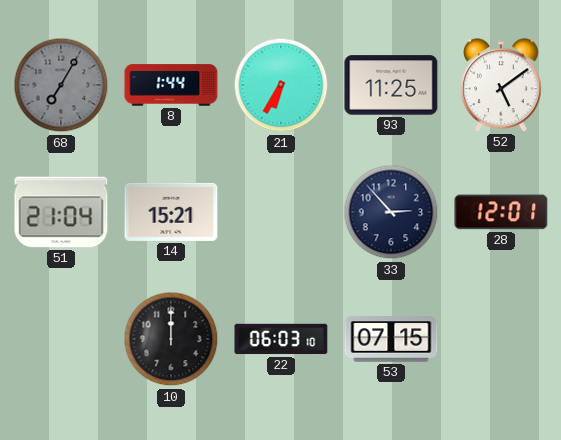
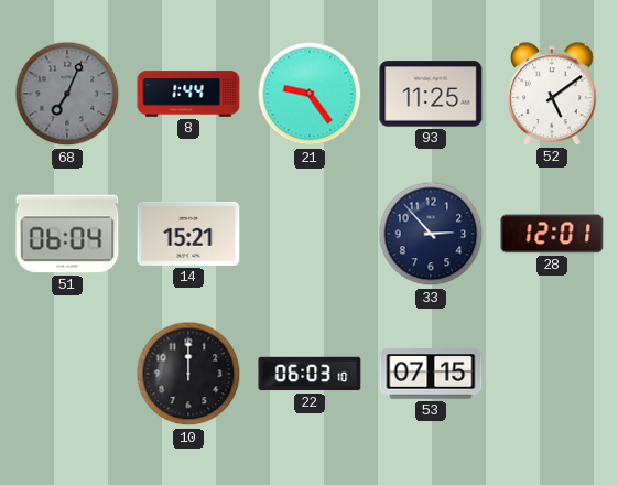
68: 7:05 -> 7:04
21: 6:35 -> 9:24
51: 21:04 -> 06:04
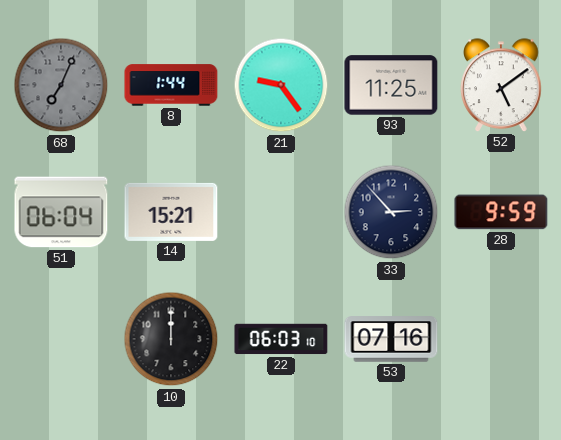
28: 12:01 -> 9:59
53: 07:15 -> 07:16
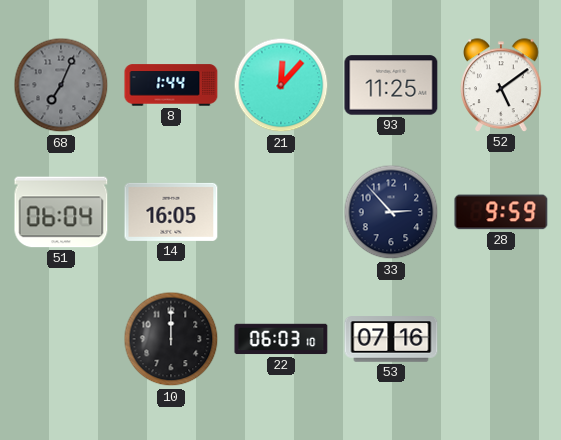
21: 9:24 -> 12:07
14: 15:21 -> 16:05
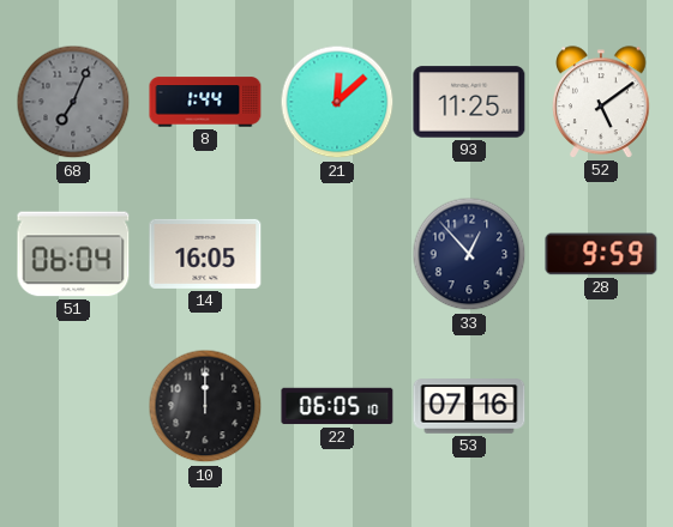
21: 12:07 -> 12:08
33: 2:53 -> 12:53
22: 06:03 -> 06:05
